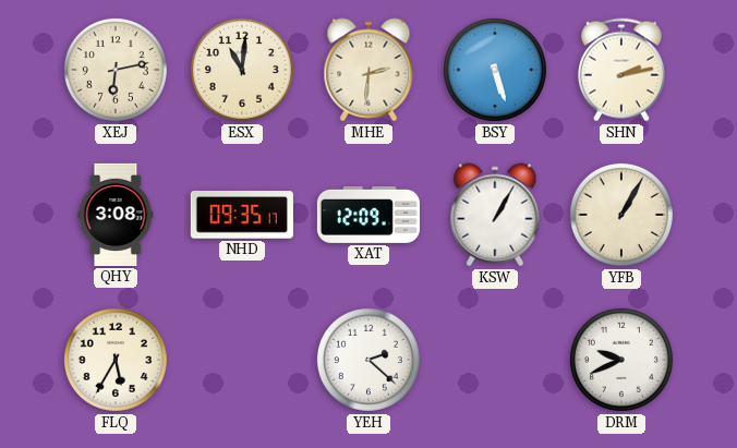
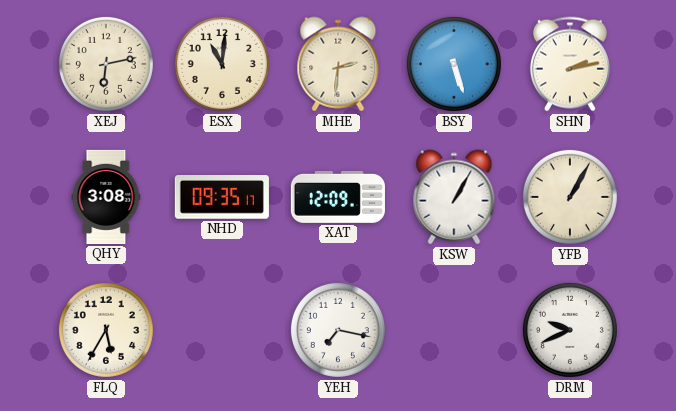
YEH: 2:22 -> 7:17
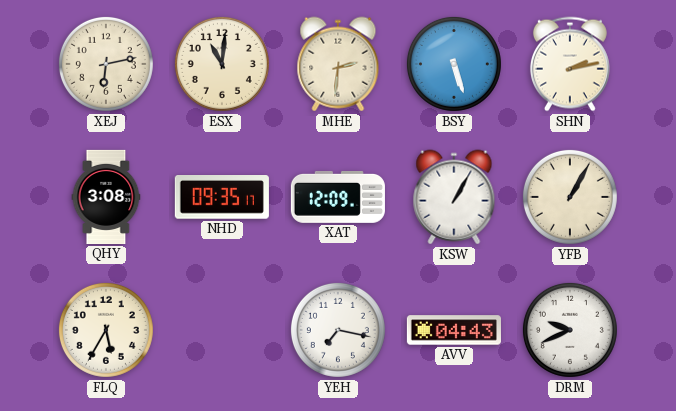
AVV: none -> 04:43
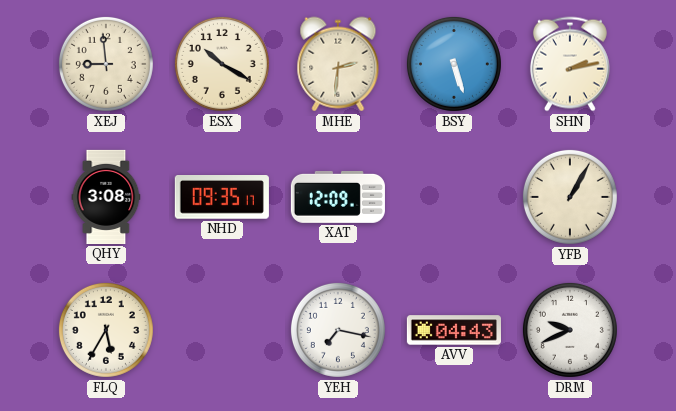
XEJ: 6:13 -> 8:59
ESX: 11:01 -> 10:20
KSW: 1:05 -> none
